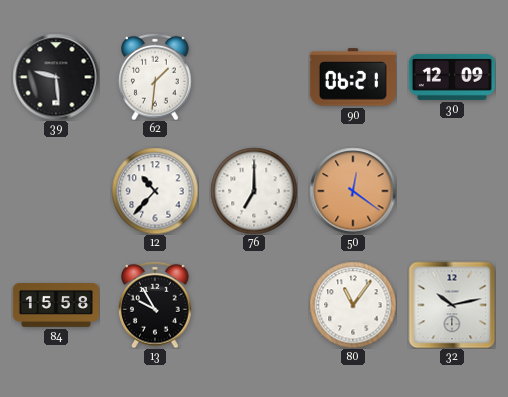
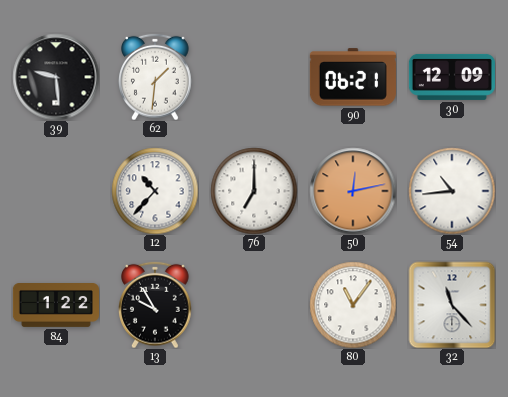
50: 12:21 -> 12:13
54: none -> 10:44
84: 15:58 -> 1:22
32: 10:13 -> 11:23
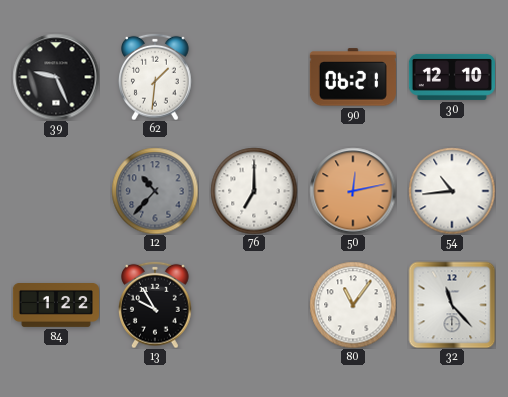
39: 9:29 -> 9:26
30: 12:09 -> 12:10
12 dial: white -> grey
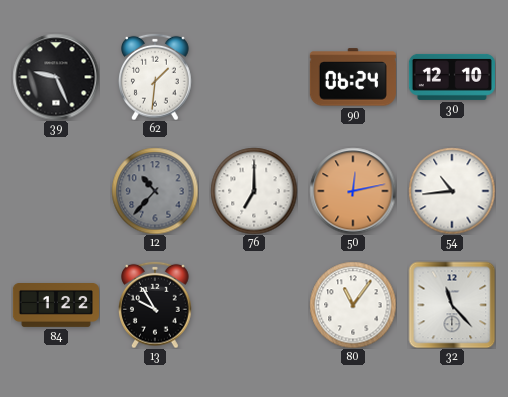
90: 06:21 -> 06:24
